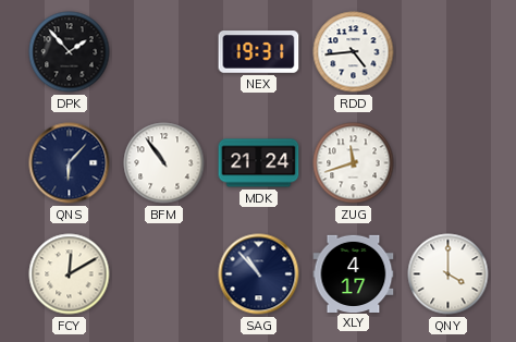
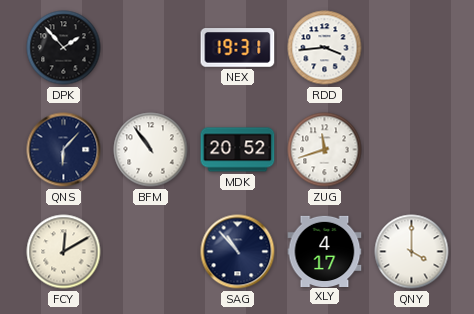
RDD: 4:44 -> 3:44
MDK: 21:24 -> 20:52
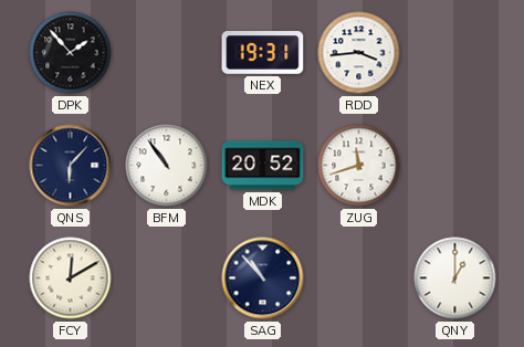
XLY: 4:17 -> none
QNY: 4:00 -> 1:00
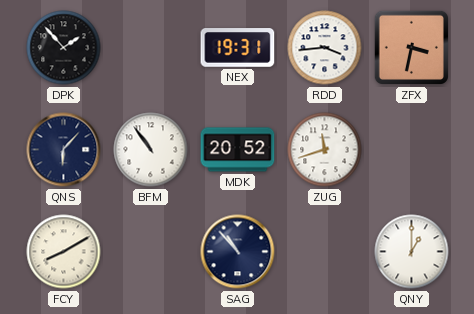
ZFX: none -> 3:32
FCY: 12:10 -> 8:10
